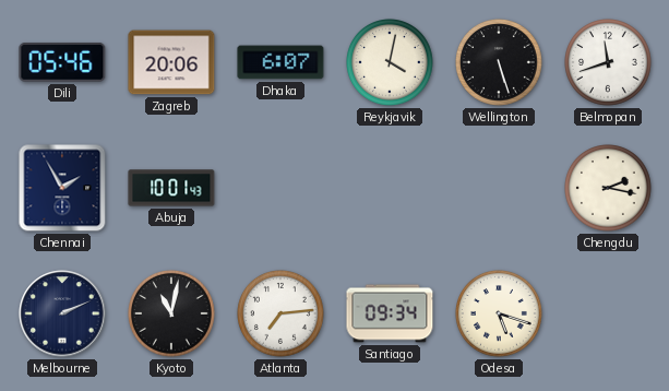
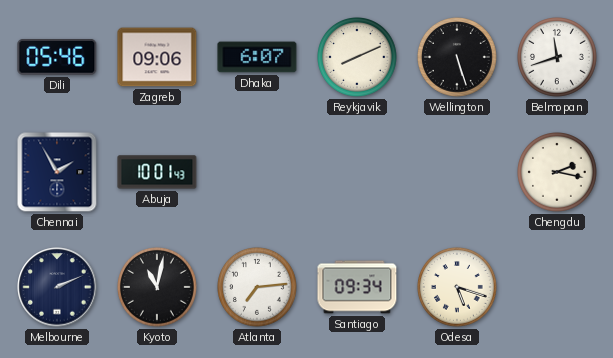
Zagreb: 20:06 -> 09:06
Reykjavik: 4:02 -> 8:11
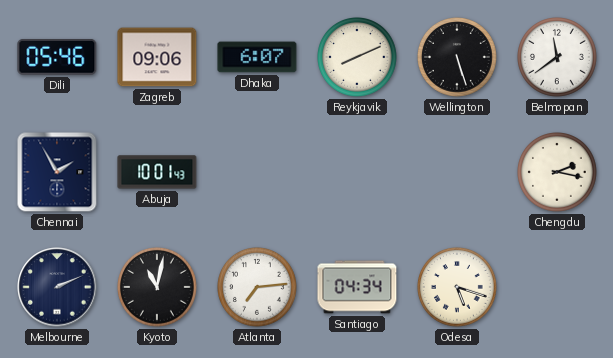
Belmopan: 11:42 -> 11:39
Santiago: 09:34 -> 04:34
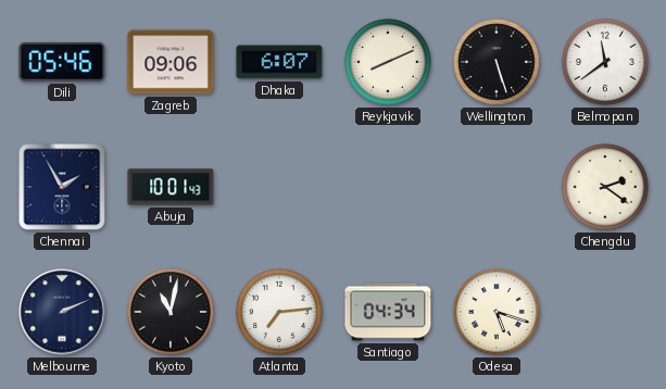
Chengdu: 2:17 -> 2:21
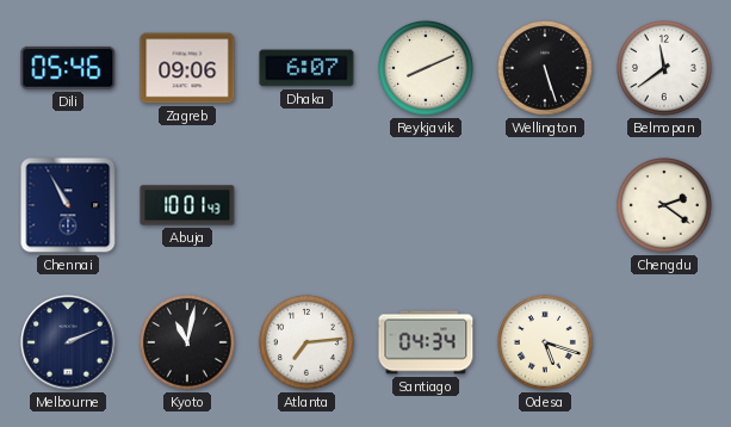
Chennai: 1:55 -> 10:55
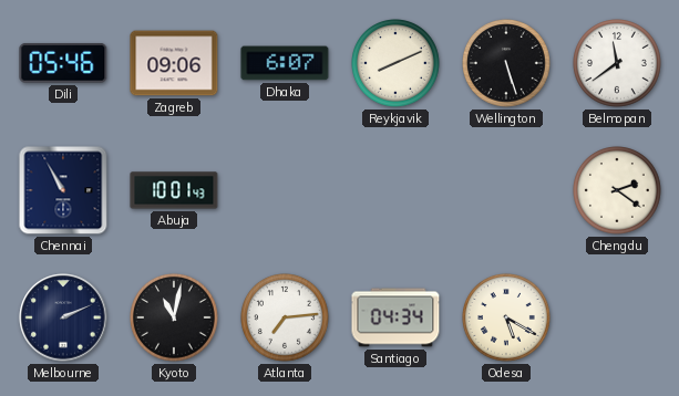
Odesa: 5:18 -> 5:20
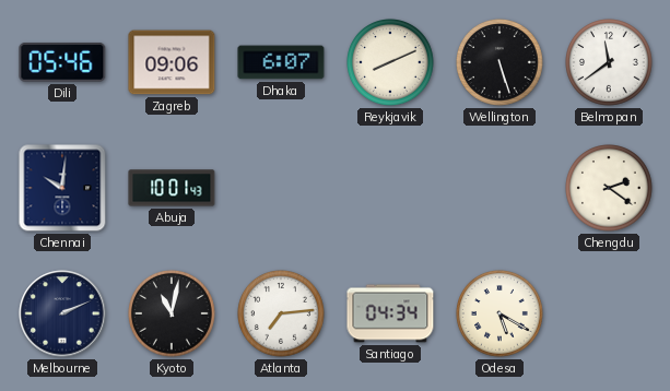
Chennai: 10:55 -> 10:01
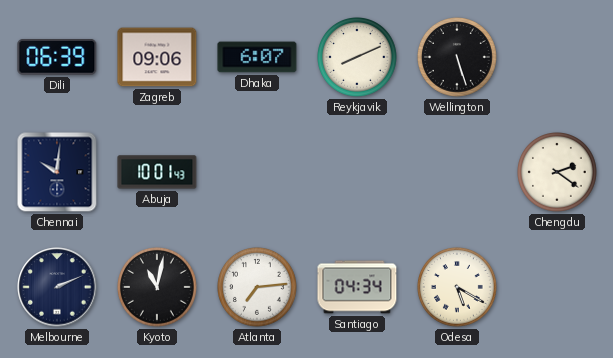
Dili: 05:46 -> 06:39
Belmopan: 11:39 -> none
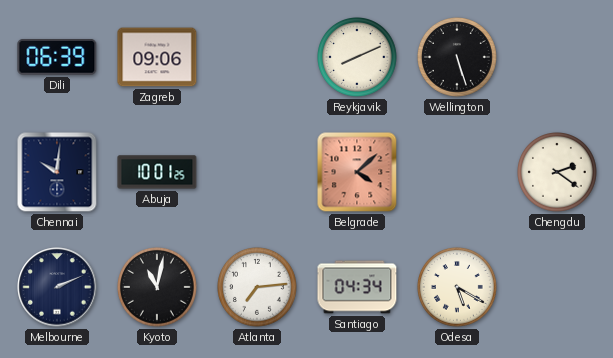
Dhaka: 6:07 -> none
Abuja: 10:01:43 -> 10:01:25
Belgrade: none -> 4:08
